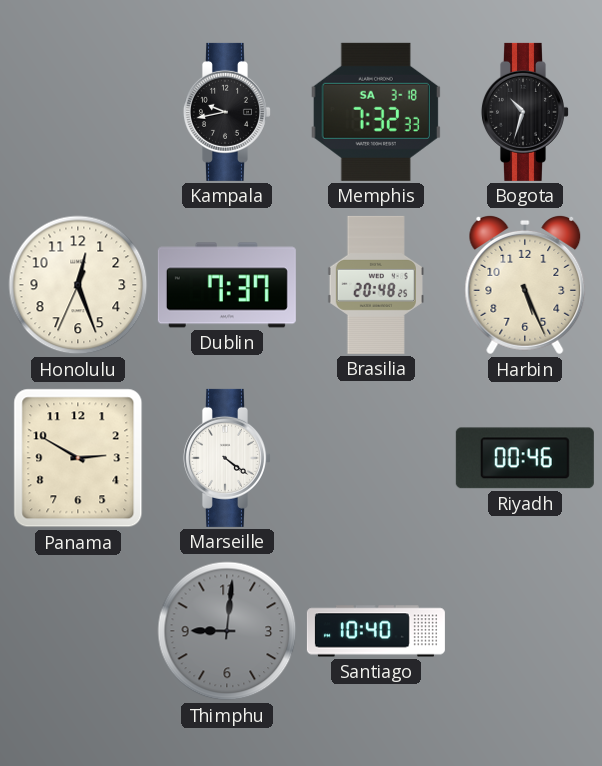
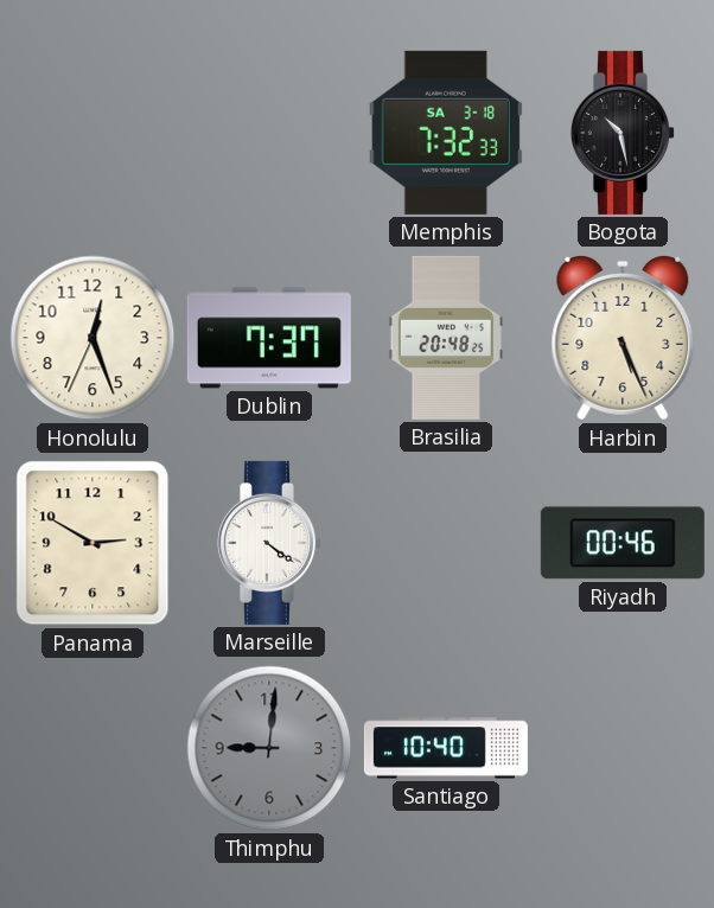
Kampala: 9:43 -> none
Bogota: 10:33 -> 10:28
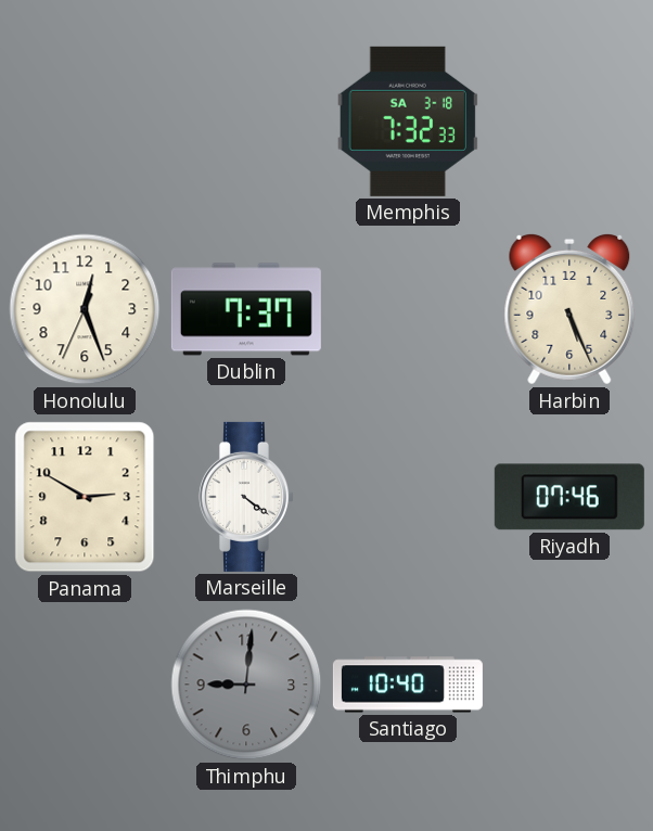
Bogota: 10:28 -> none
Brasilia: 20:48 -> none
Riyadh: 00:46 -> 07:46
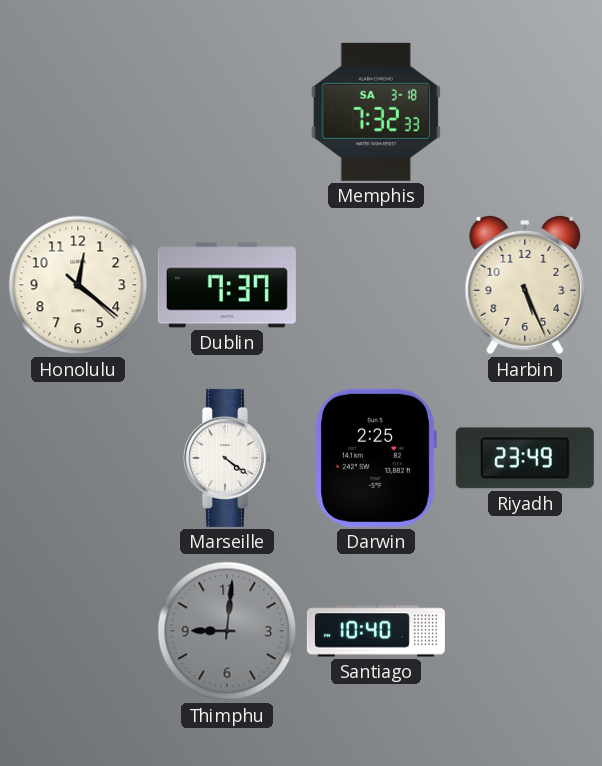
Honolulu: 12:26 -> 12:21
Panama: 2:50 -> none
Darwin: none -> 2:25
Riyadh: 07:46 -> 23:49
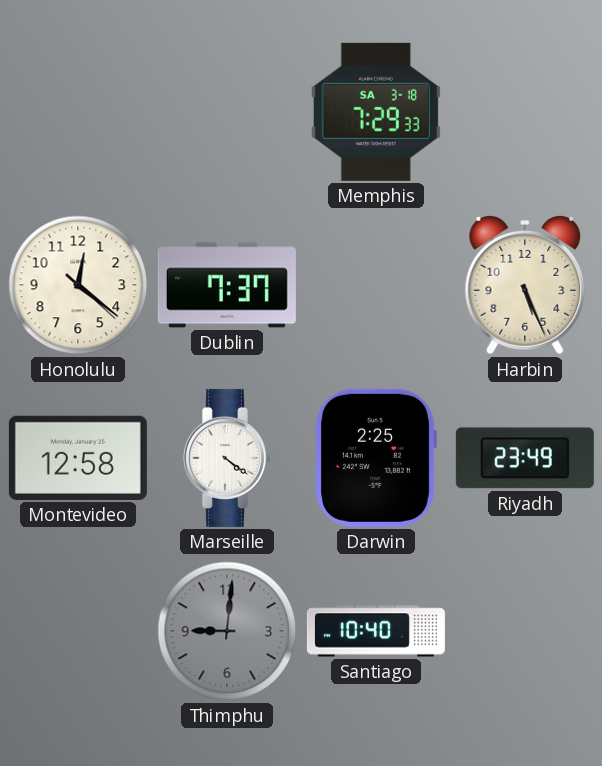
Memphis: 7:32 -> 7:29
Montevideo: none -> 12:58
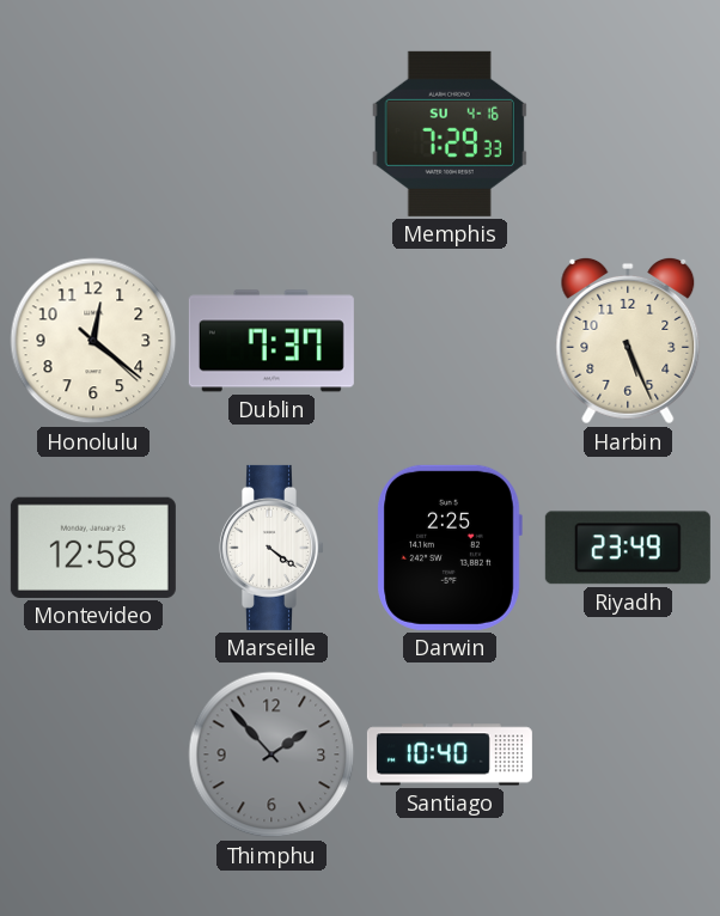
Memphis date: SA 3-18 -> SU 4-16
Thimphu: 9:01 -> 1:53
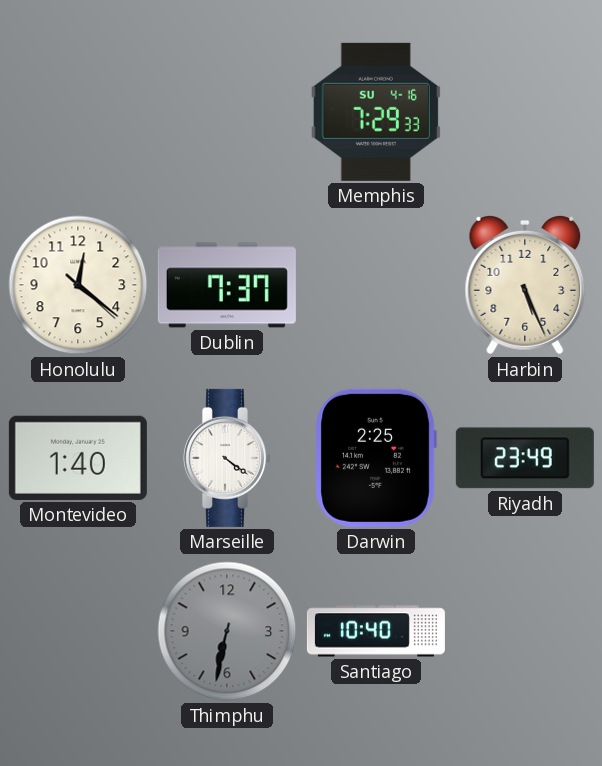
Montevideo: 12:58 -> 1:40
Thimphu: 1:53 -> 6:32
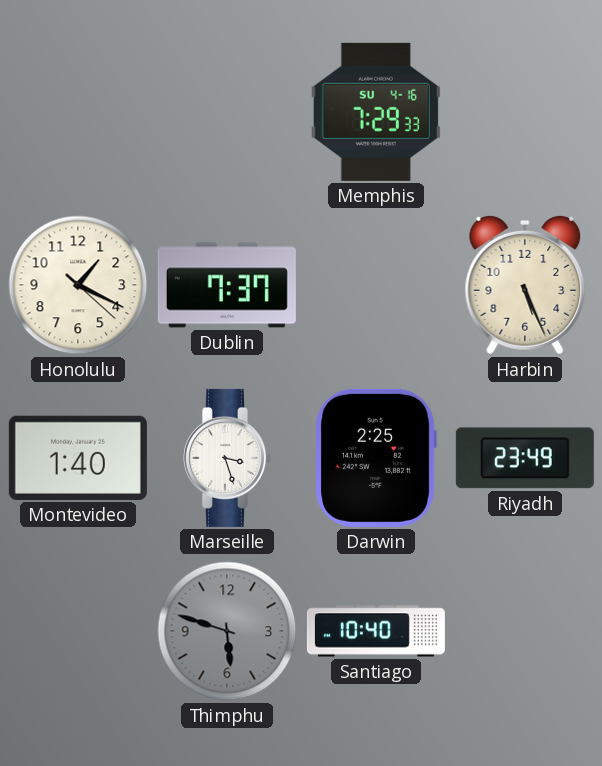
Honolulu: 12:21 -> 1:19
Marseille: 4:21 -> 3:27
Thimphu: 6:32 -> 5:48
